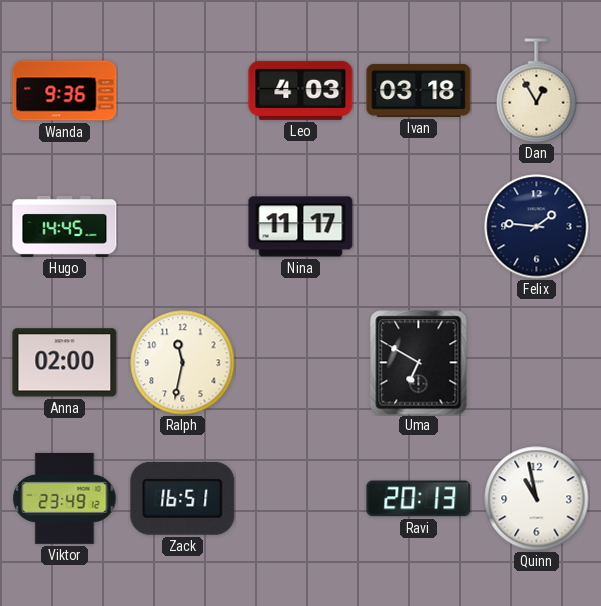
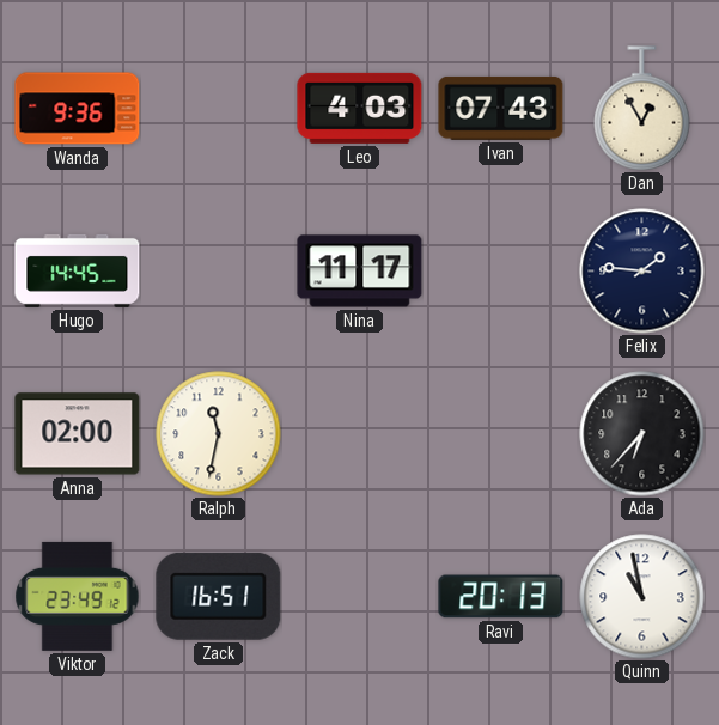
Ivan: 03:18 -> 07:43
Uma: 6:50 -> none
Ada: none -> 6:37
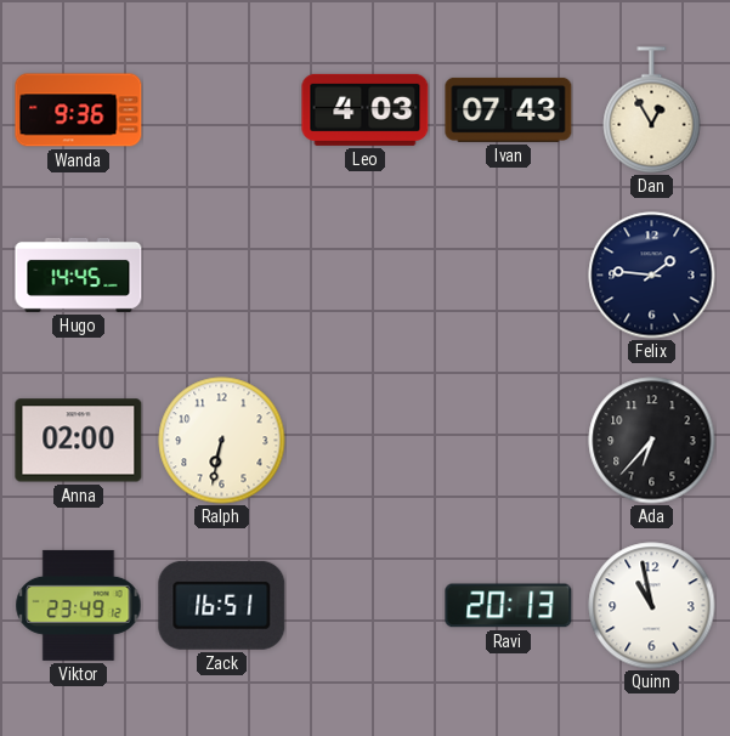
Nina: 11:17 -> none
Ralph: 11:32 -> 6:32
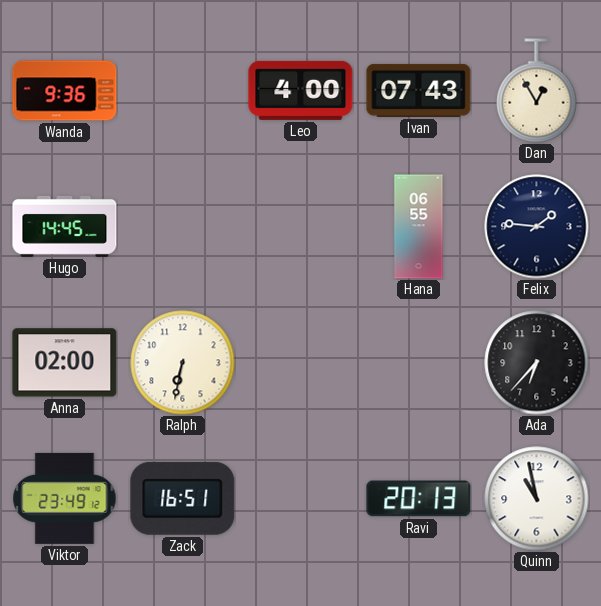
Leo: 4:03 -> 4:00
Hana: none -> 06:55
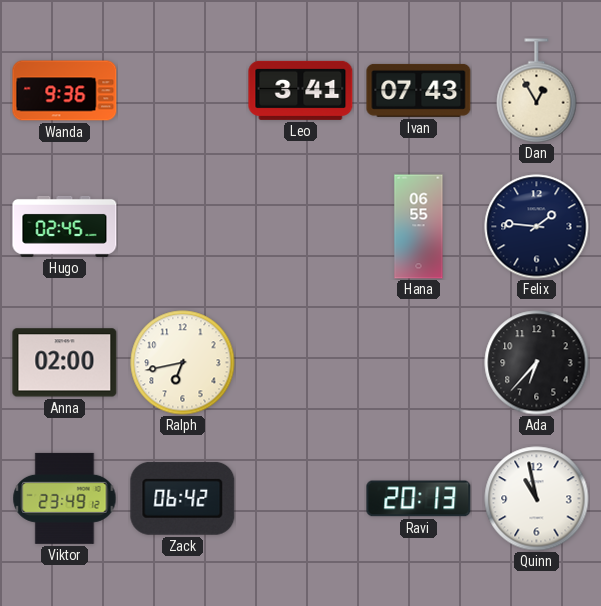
Leo: 4:00 -> 3:41
Hugo: 14:45 -> 02:45
Ralph: 6:32 -> 6:43
Zack: 16:51 -> 06:42
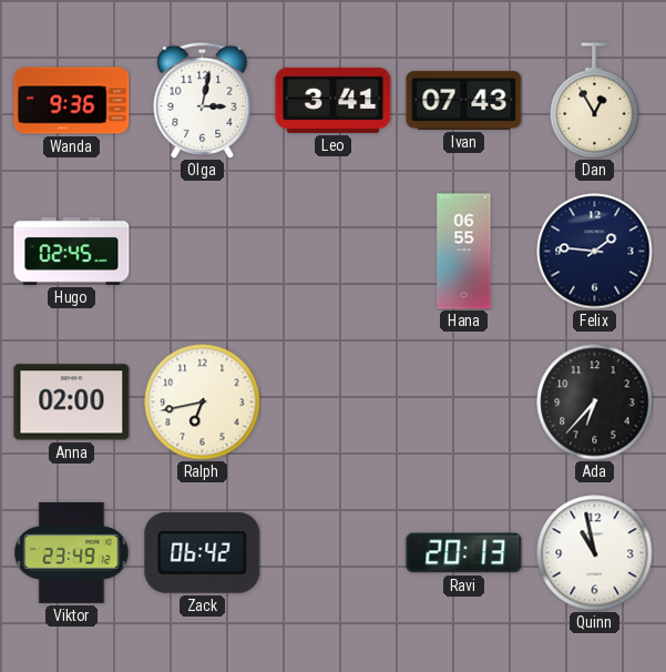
Olga: none -> 3:02
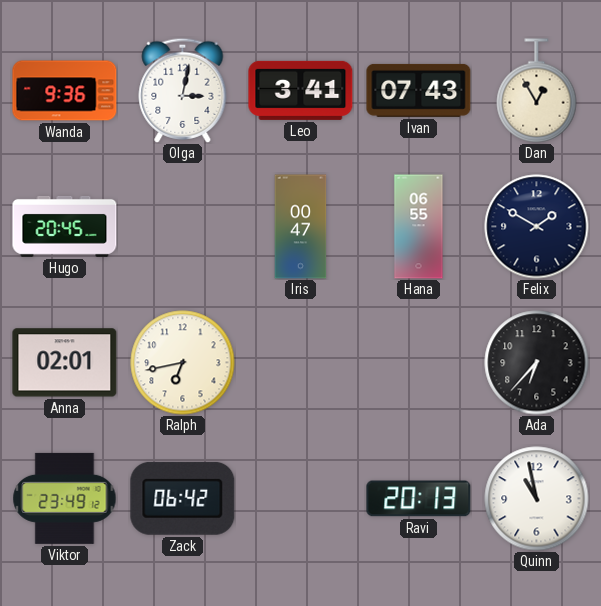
Hugo: 02:45 -> 20:45
Iris: none -> 00:47
Felix: 1:46 -> 1:50
Anna: 02:00 -> 02:01
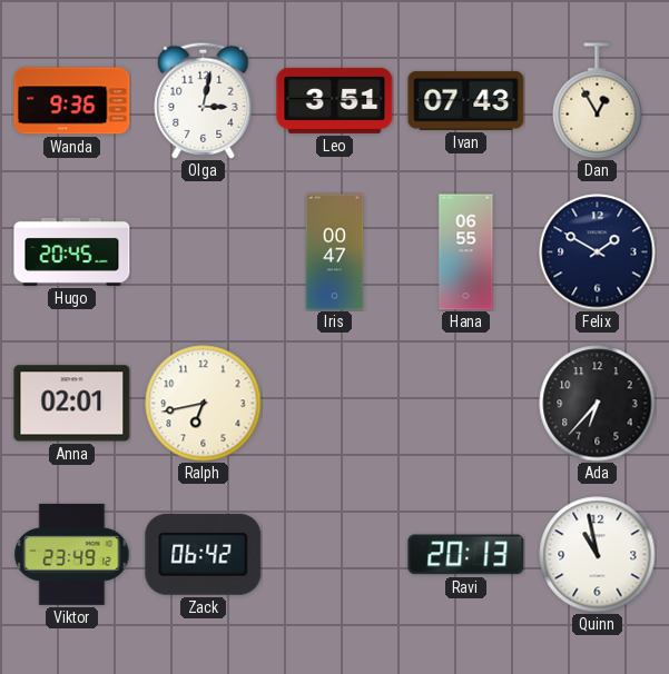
Leo: 3:41 -> 3:51
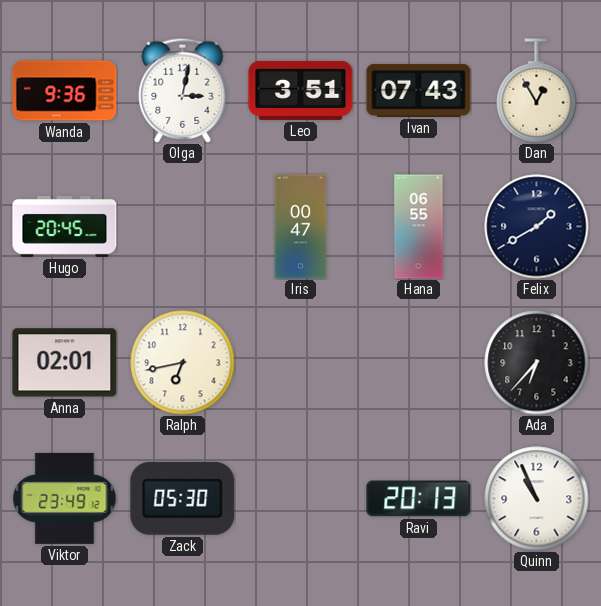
Felix: 1:50 -> 1:40
Zack: 06:42 -> 05:30
Quinn: 10:58 -> 10:56
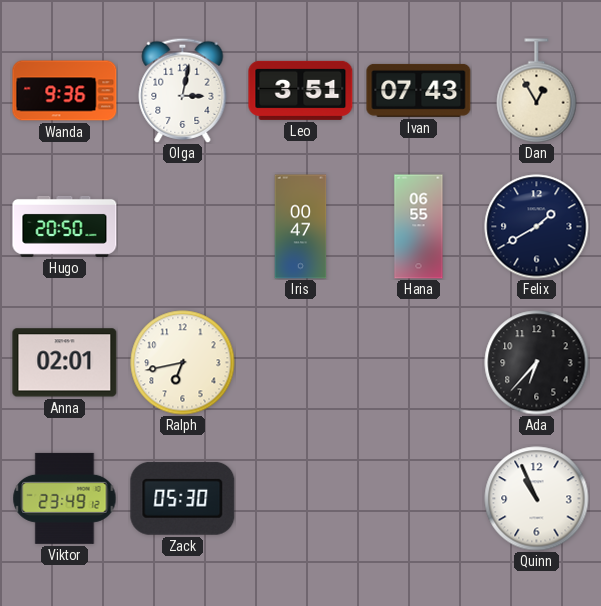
Hugo: 20:45 -> 20:50
Ravi: 20:13 -> none
